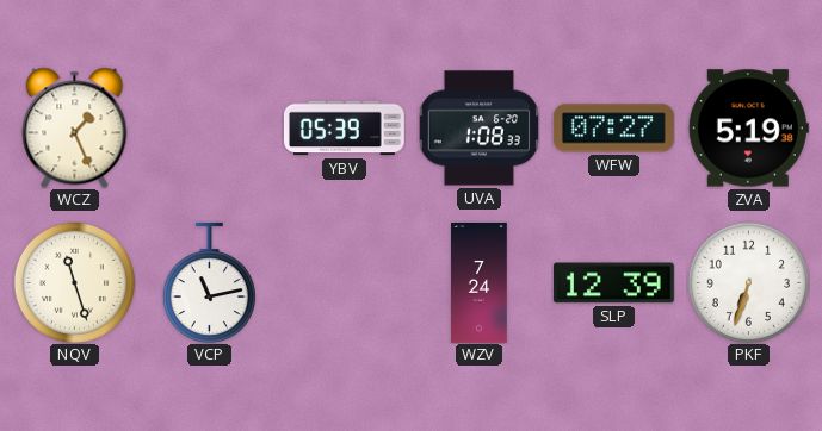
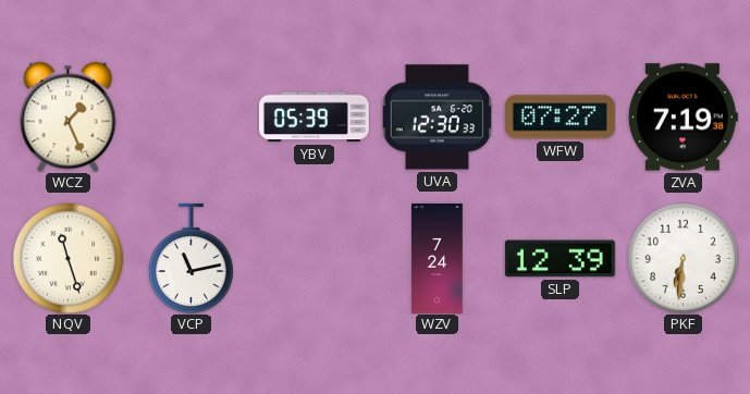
UVA: 1:08 -> 12:30
ZVA: 5:19 -> 7:19
PKF: 6:33 -> 6:31
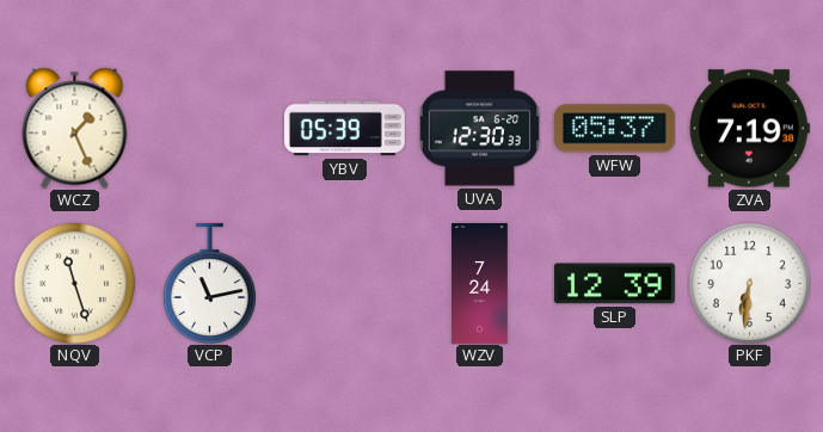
WFW: 07:27 -> 05:37
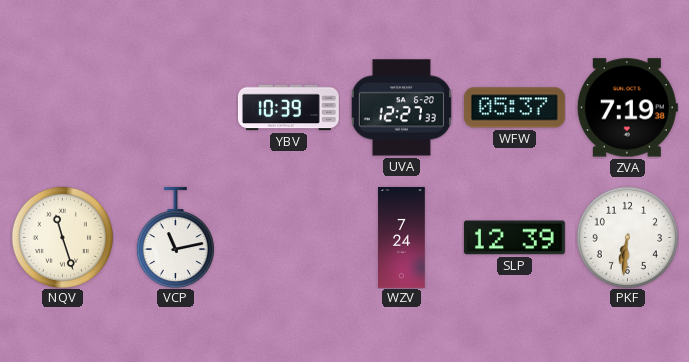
WCZ: 1:26 -> none
YBV: 05:39 -> 10:39
UVA: 12:30 -> 12:27
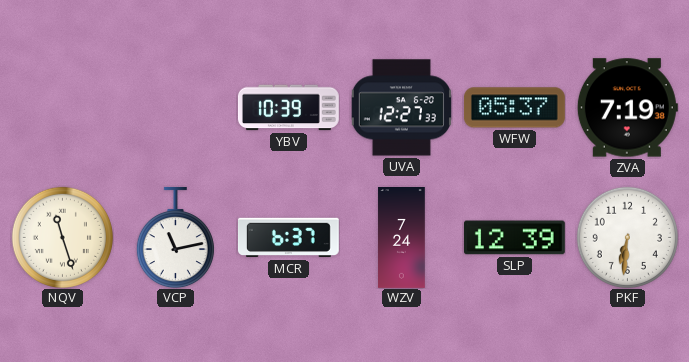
MCR: none -> 6:37
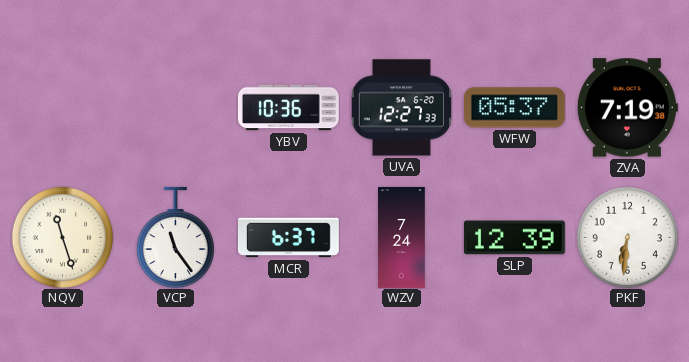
YBV: 10:39 -> 10:36
VCP: 11:13 -> 11:24
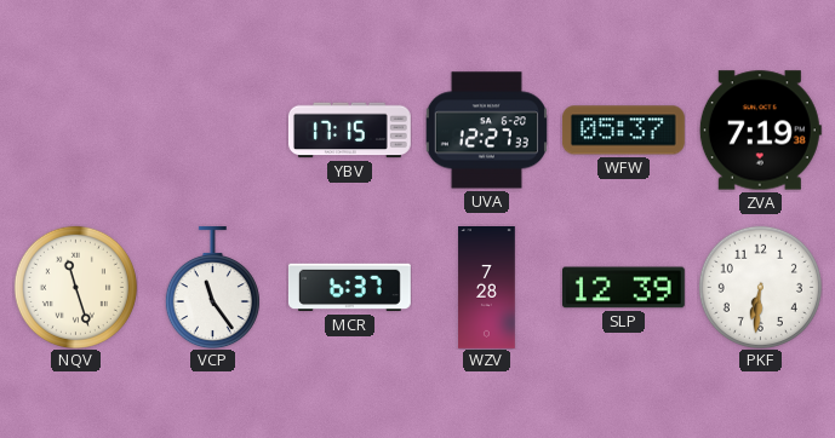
YBV: 10:36 -> 17:15
WZV: 7:24 -> 7:28
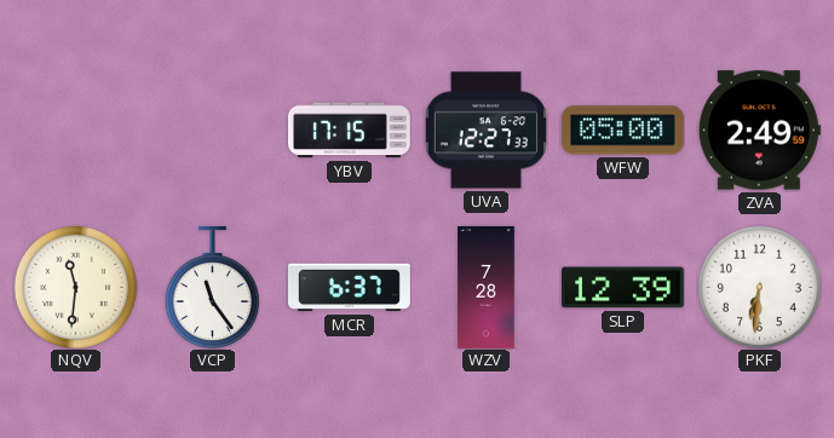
WFW: 05:37 -> 05:00
ZVA: 7:19 -> 2:49
NQV: 11:27 -> 11:31
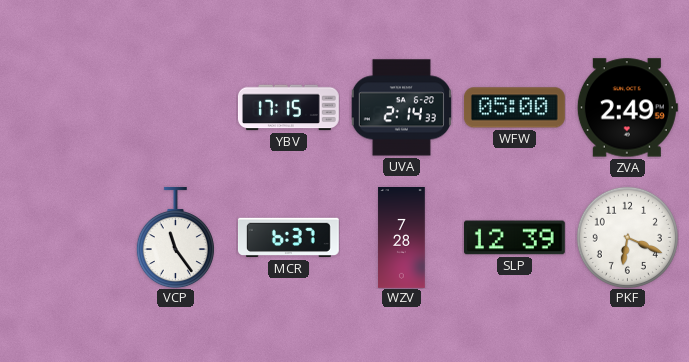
UVA: 12:27 -> 2:14
NQV: 11:31 -> none
PKF: 6:31 -> 6:19
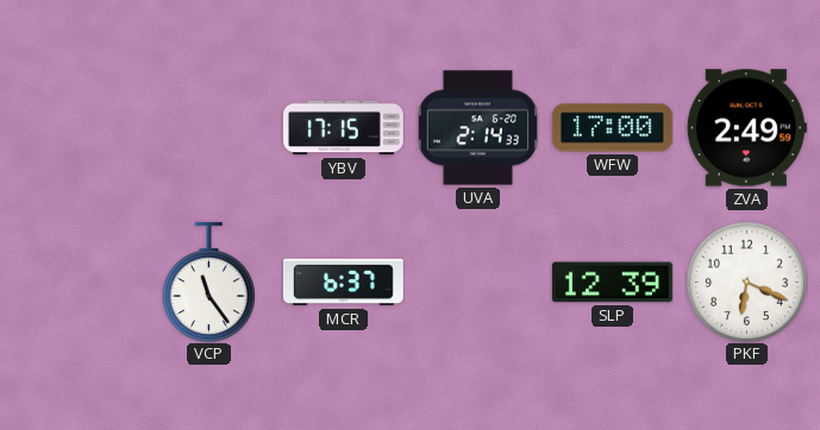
WFW: 05:00 -> 17:00
WZV: 7:28 -> none
